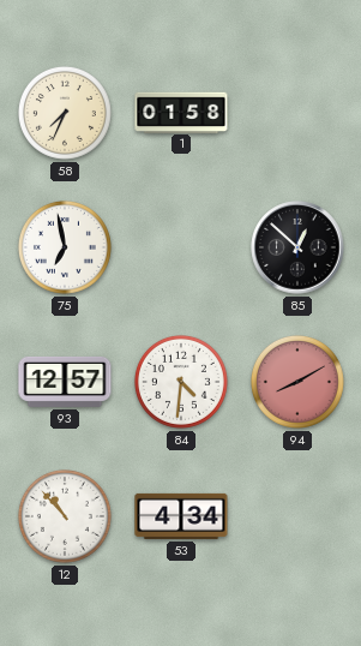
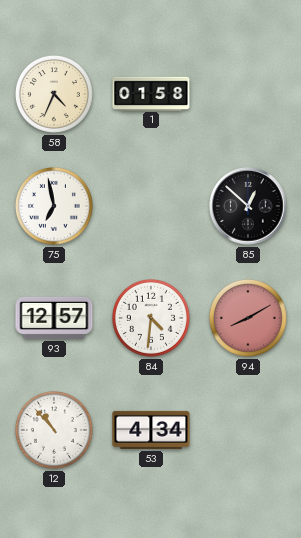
58: 7:34 -> 4:34
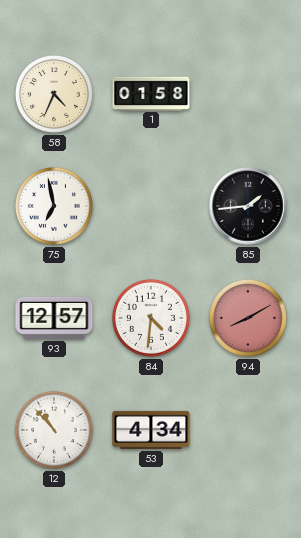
85: 12:52 -> 1:44
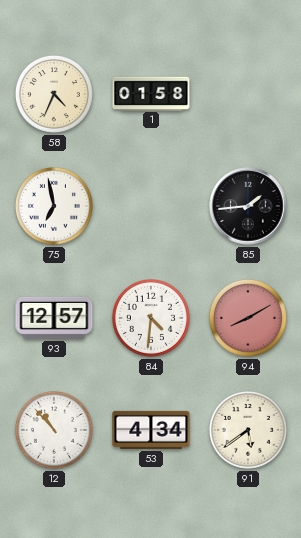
91: none -> 5:39
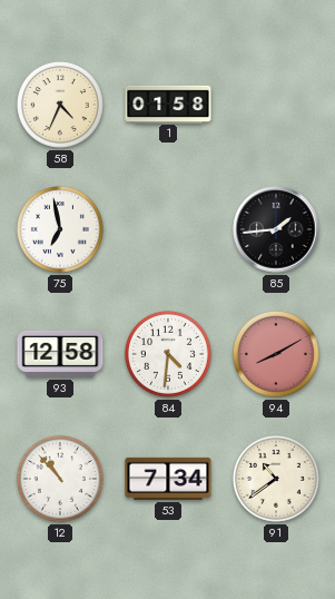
93: 12:57 -> 12:58
53: 4:34 -> 7:34
91: 5:39 -> 10:39
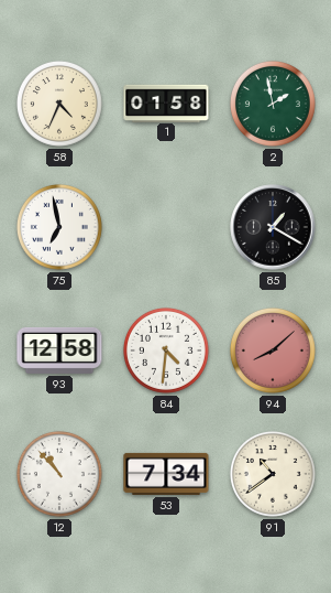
2: none -> 1:58
85: 1:44 -> 1:20
94: 8:10 -> 8:08
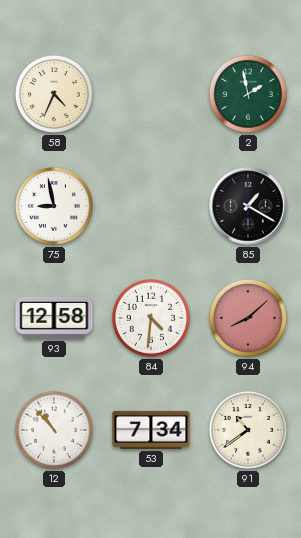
1: 01:58 -> none
75: 6:58 -> 8:58
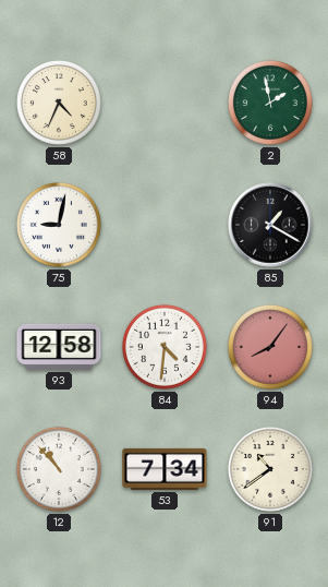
75: 8:58 -> 9:02
94: 8:08 -> 8:06
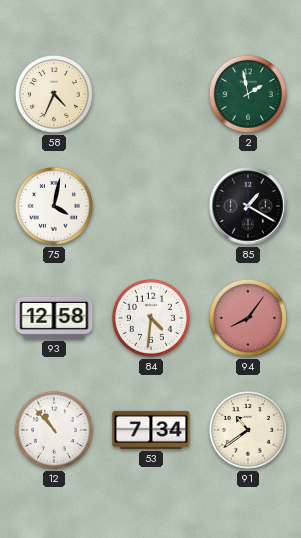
75: 9:02 -> 4:02
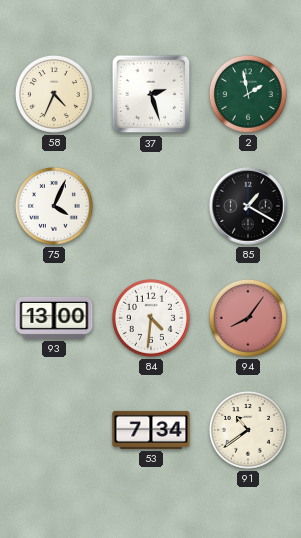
37: none -> 2:27
75: 4:02 -> 4:04
93: 12:58 -> 13:00
12: 10:53 -> none
